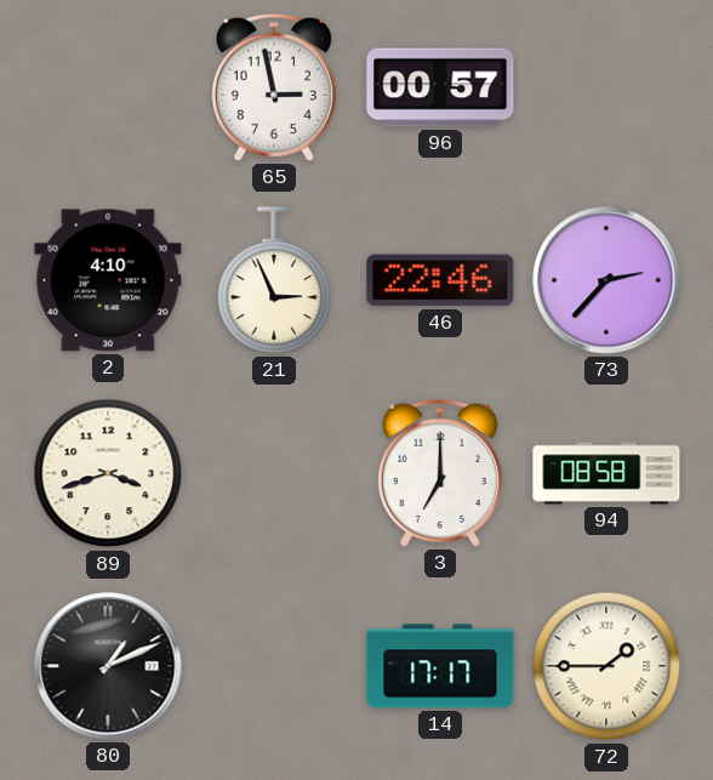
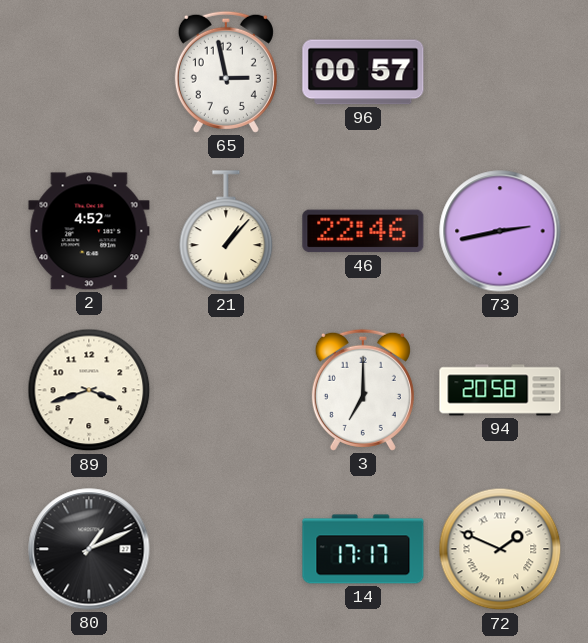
2: 4:10 -> 4:52
21: 2:56 -> 1:07
73: 2:37 -> 2:43
94: 08:58 -> 20:58
72: 1:45 -> 1:49
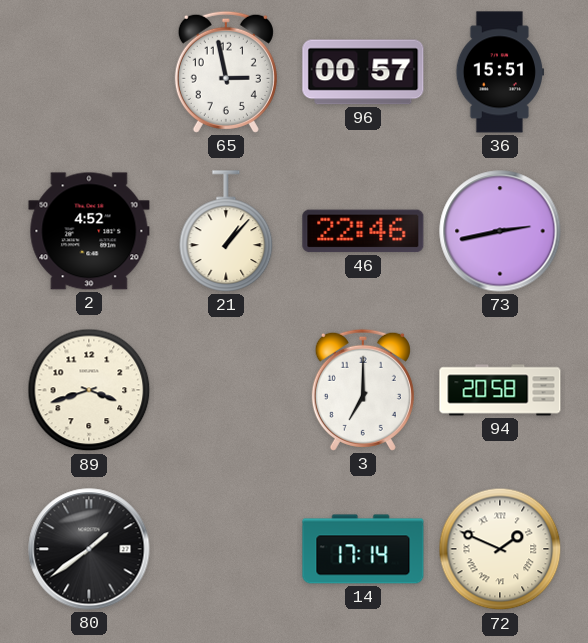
36: none -> 15:51
80: 1:11 -> 1:39
14: 17:17 -> 17:14
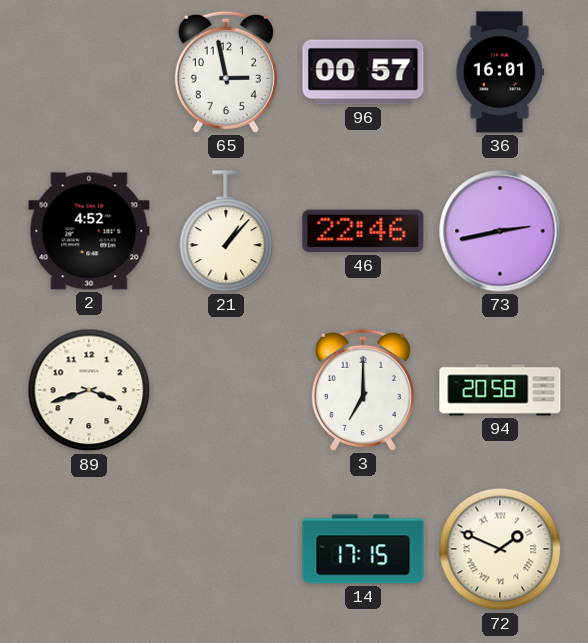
36: 15:51 -> 16:01
80: 1:39 -> none
14: 17:14 -> 17:15
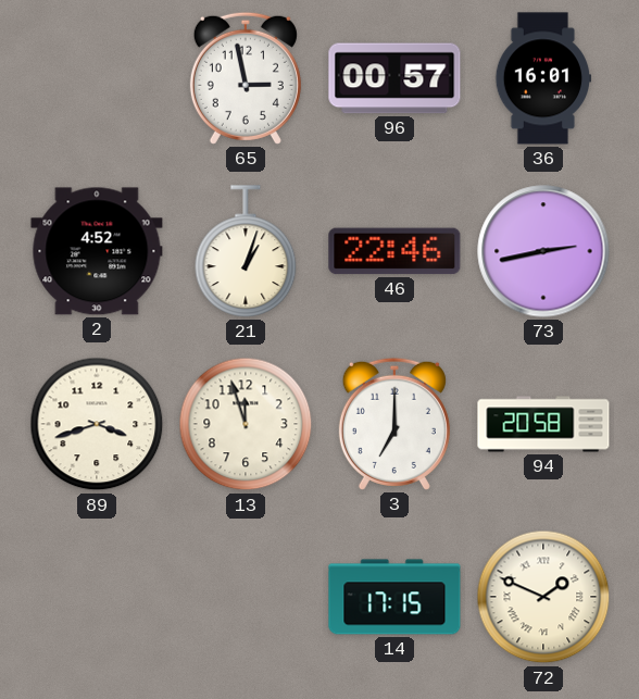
21: 1:07 -> 1:03
13: none -> 11:57
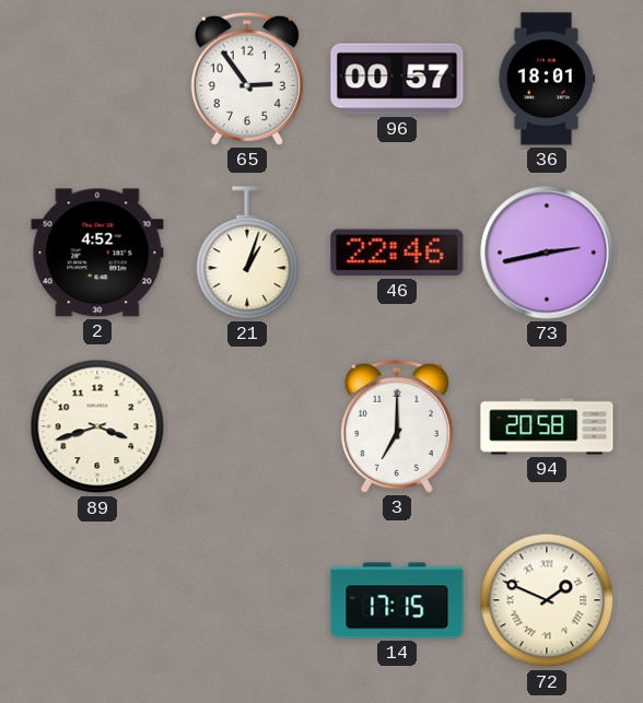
65: 2:58 -> 2:54
36: 16:01 -> 18:01
13: 11:57 -> none
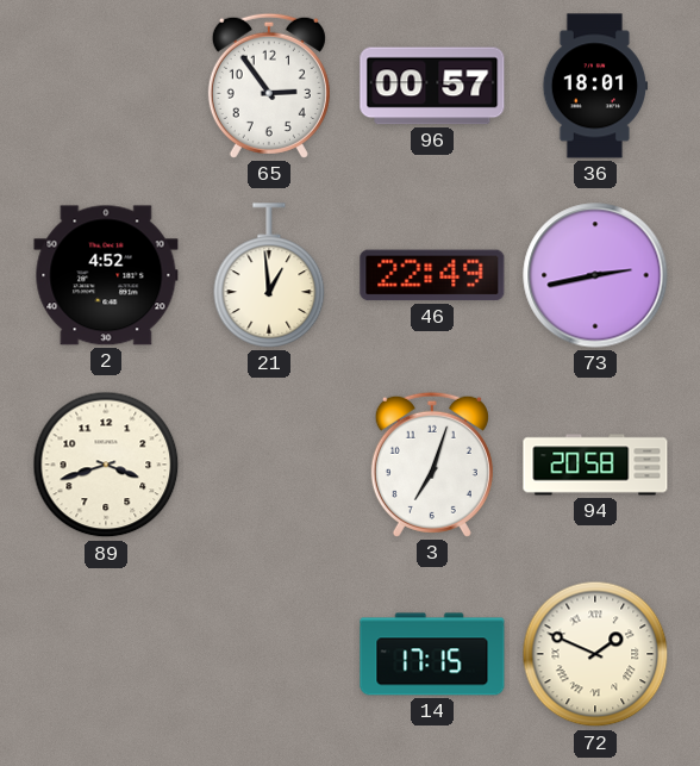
21: 1:03 -> 12:59
46: 22:46 -> 22:49
3: 7:00 -> 7:03
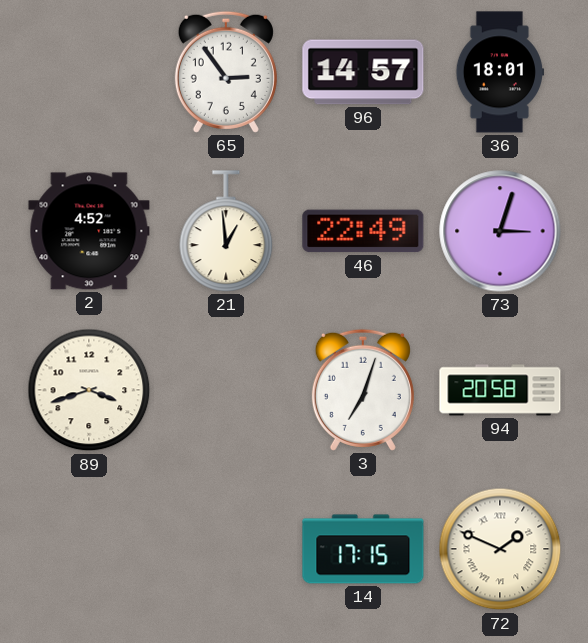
96: 00:57 -> 14:57
73: 2:43 -> 3:03
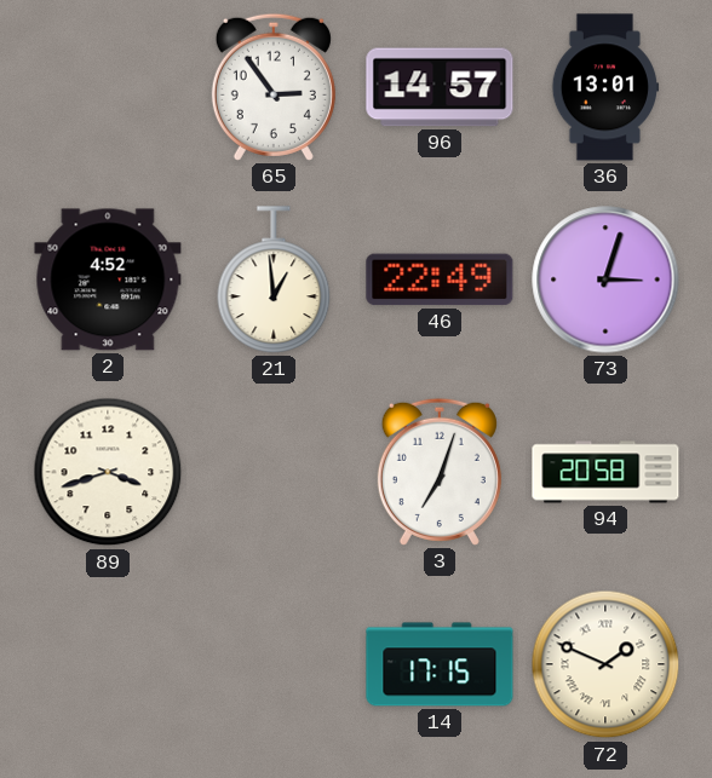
36: 18:01 -> 13:01
